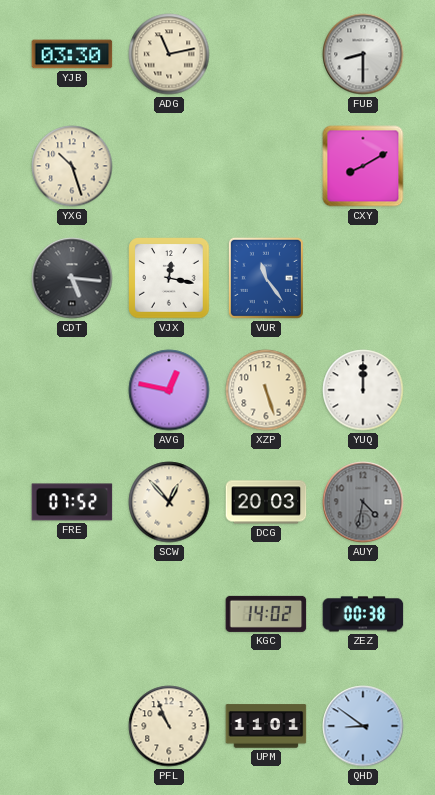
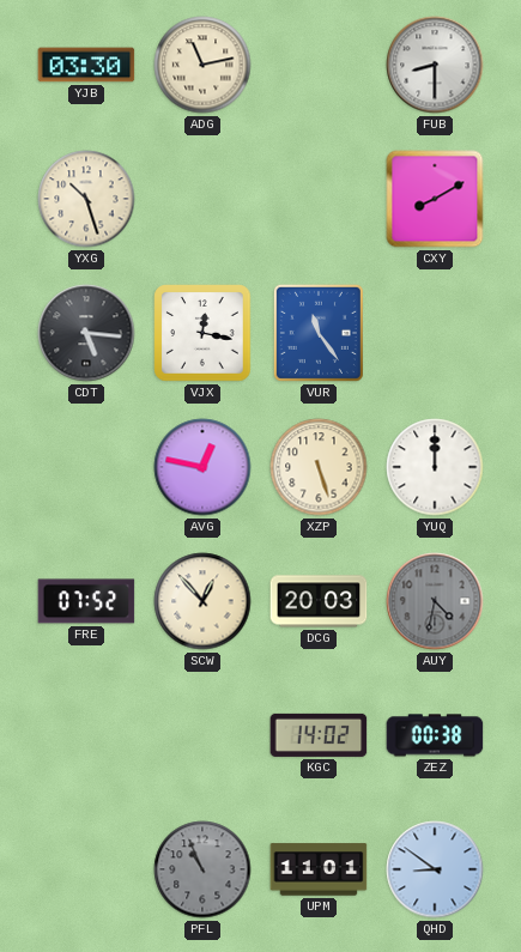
PFL dial: cream -> grey
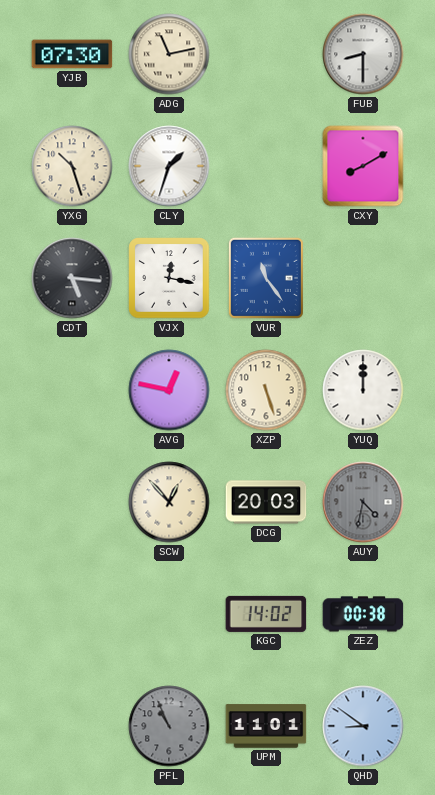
YJB: 03:30 -> 07:30
CLY: none -> 1:33
FRE: 07:52 -> none
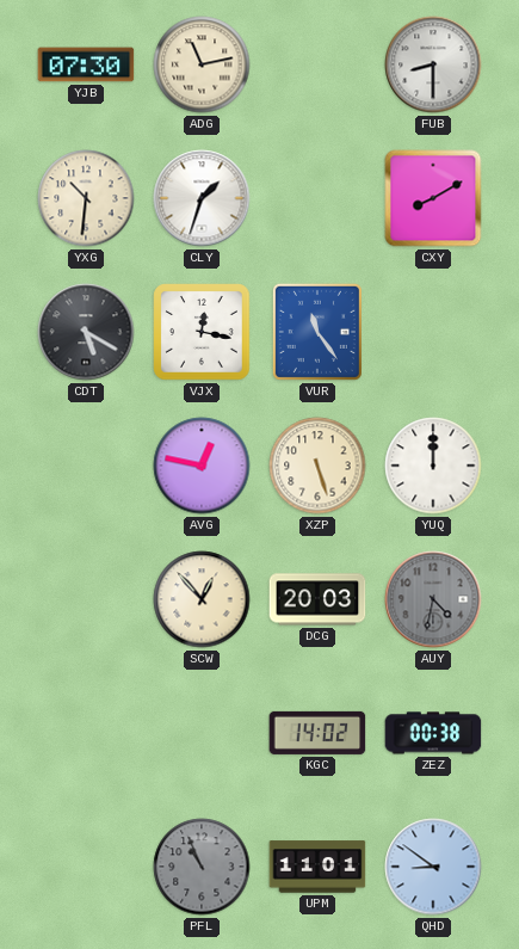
YXG: 10:27 -> 10:31
CDT: 5:16 -> 5:20
